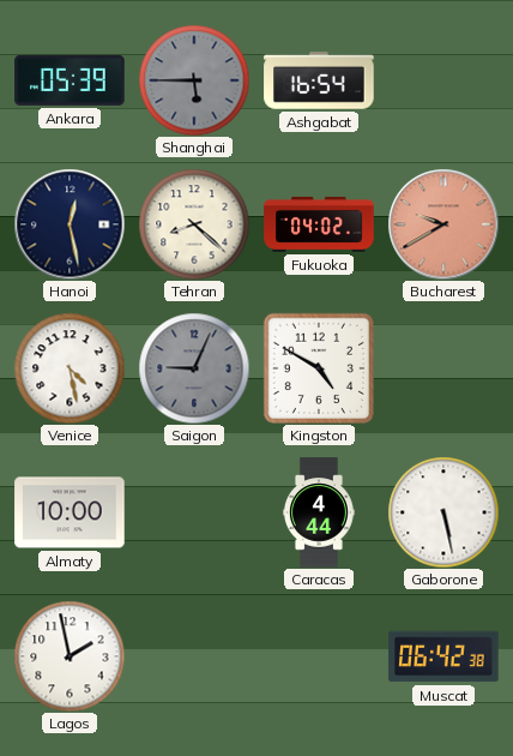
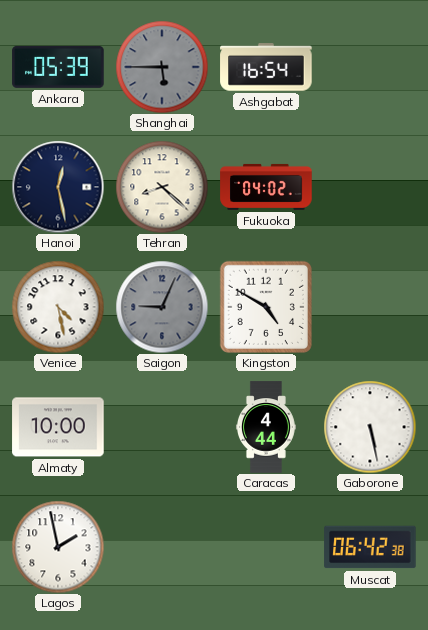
Bucharest: 9:40 -> none
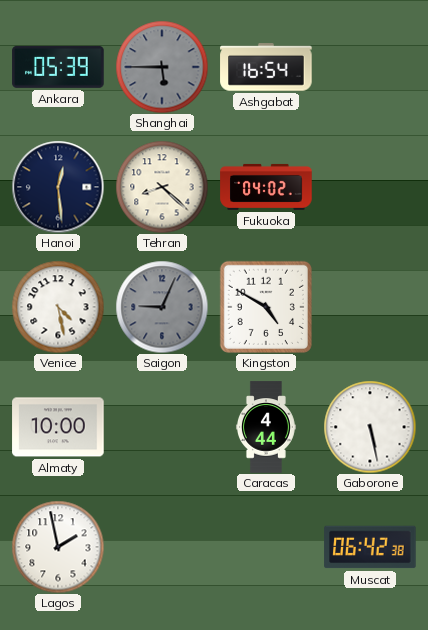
Hanoi: 12:28 -> 12:29
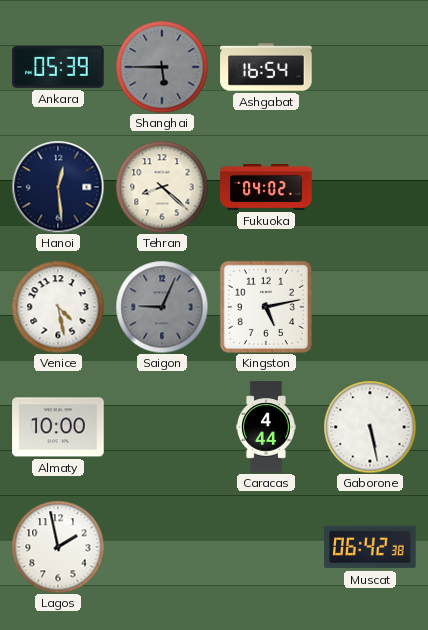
Kingston: 4:50 -> 5:13
